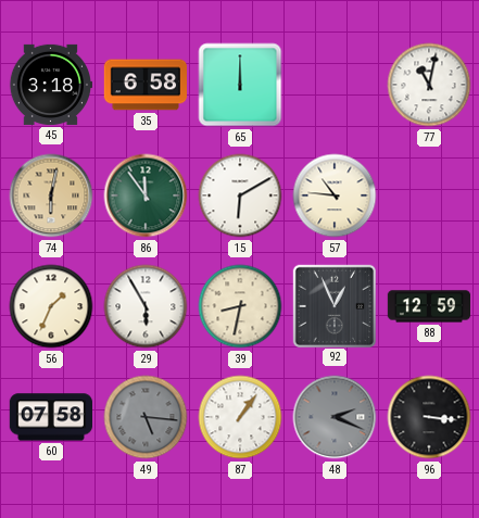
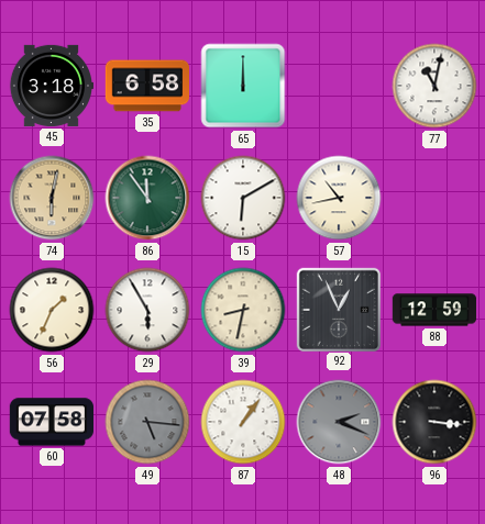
57: 10:46 -> 10:43
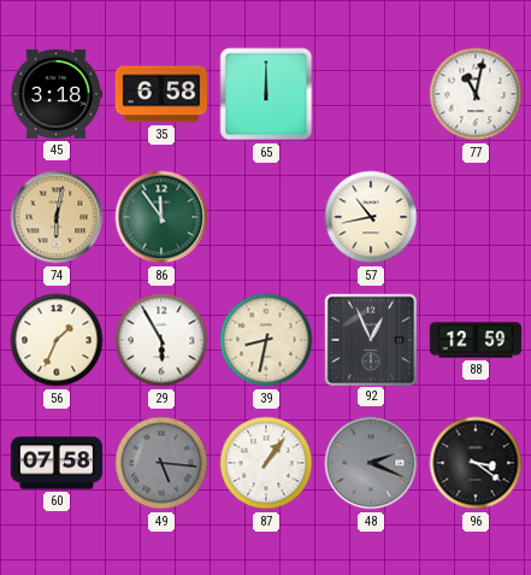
15: 6:10 -> none
96: 3:16 -> 3:21
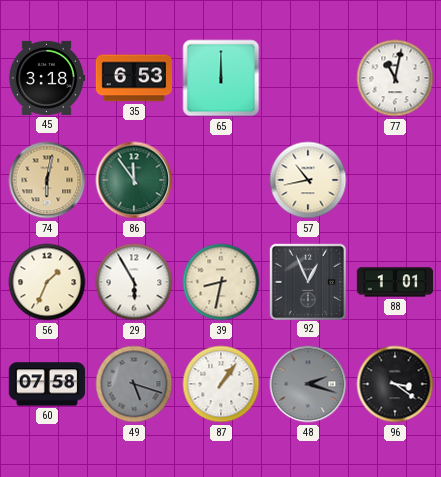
35: 6:58 -> 6:53
88: 12:59 -> 1:01
49: 5:16 -> 5:18
48: 2:19 -> 2:18
